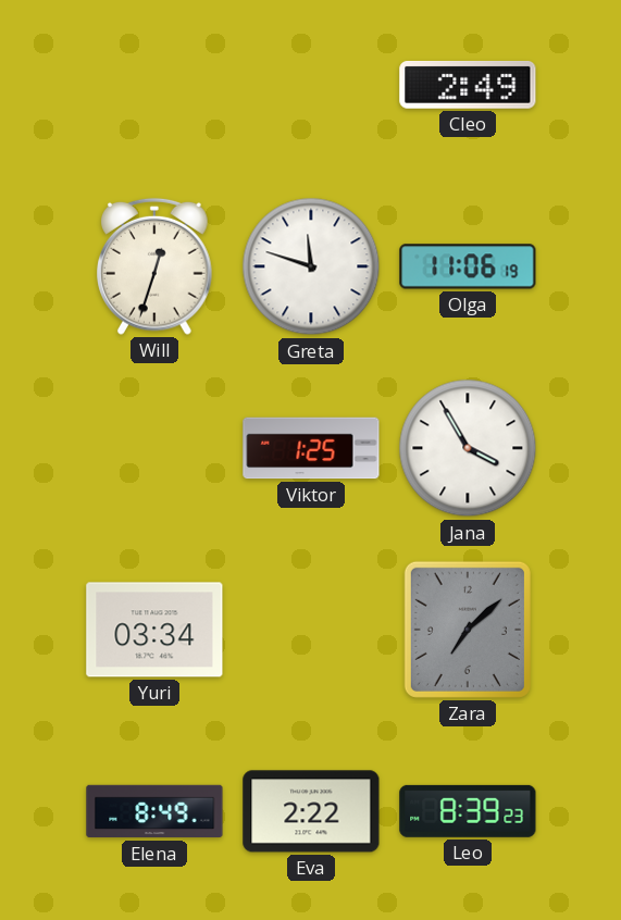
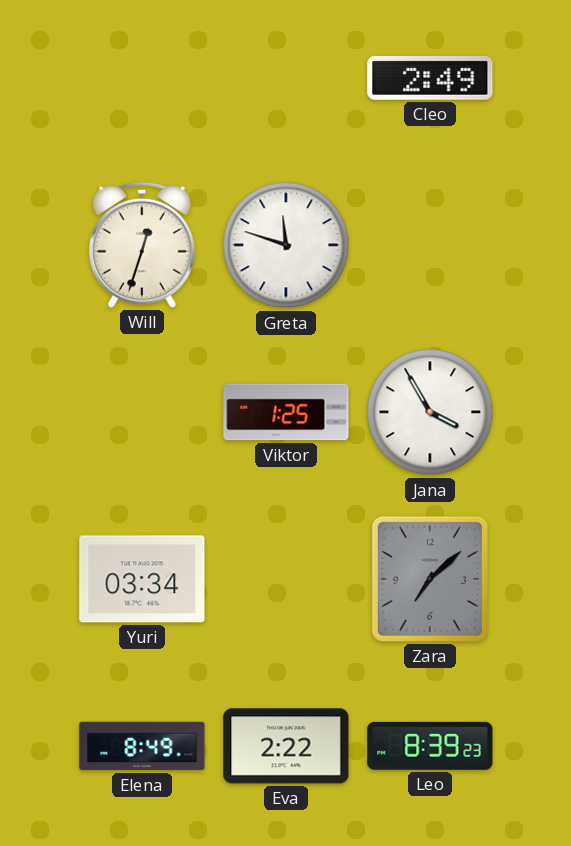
Olga: 11:06 -> none
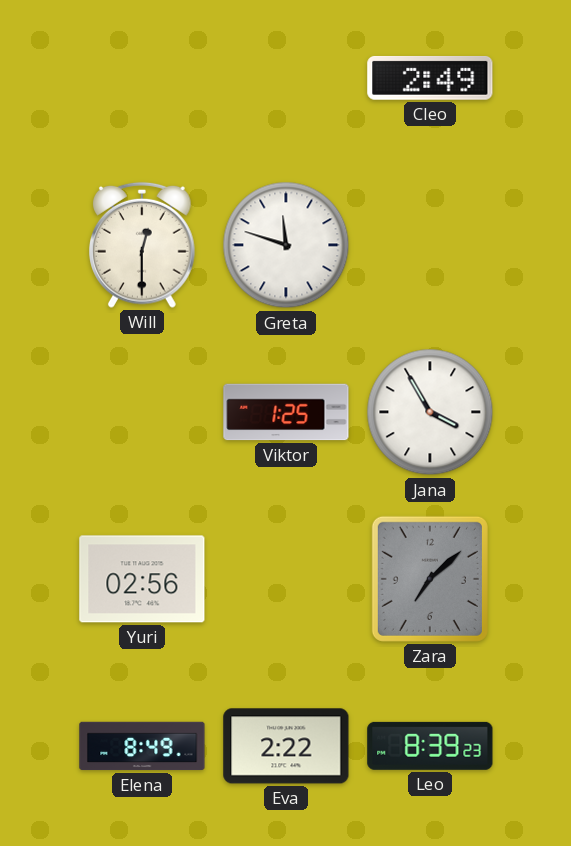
Will: 12:33 -> 12:30
Yuri: 03:34 -> 02:56
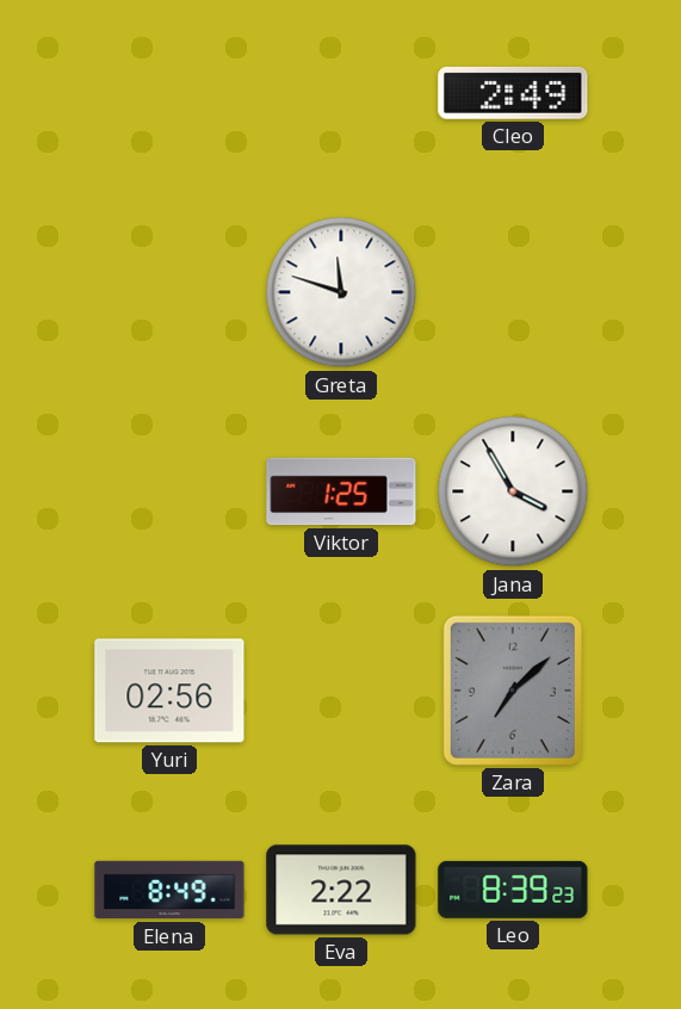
Will: 12:30 -> none
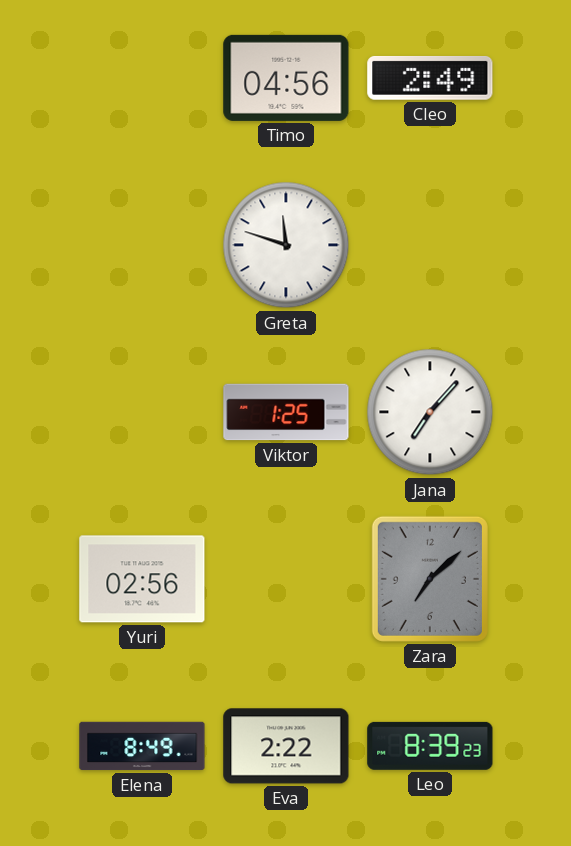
Timo: none -> 04:56
Jana: 3:55 -> 7:07
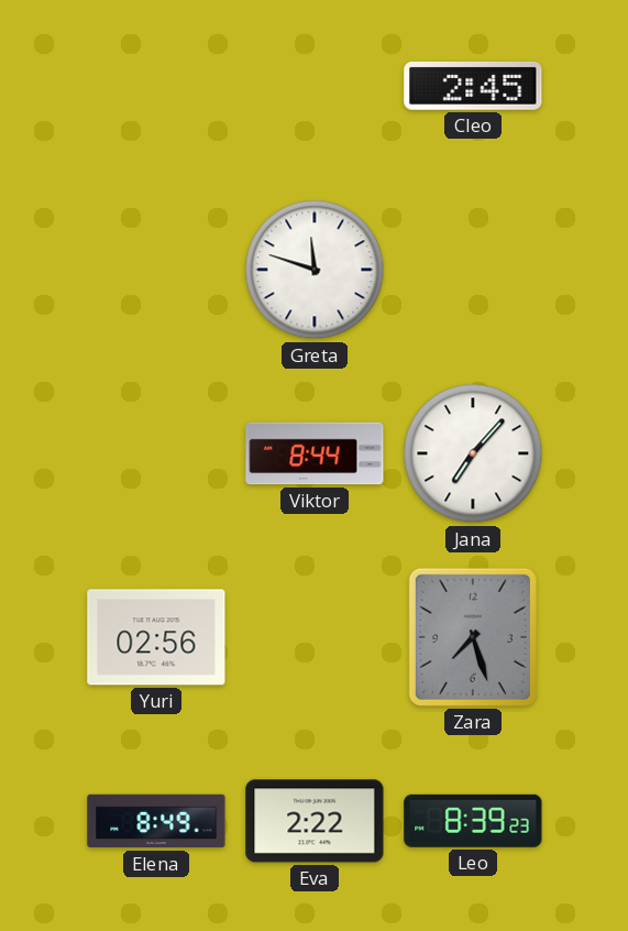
Timo: 04:56 -> none
Cleo: 2:49 -> 2:45
Viktor: 1:25 -> 8:44
Zara: 7:08 -> 7:27
